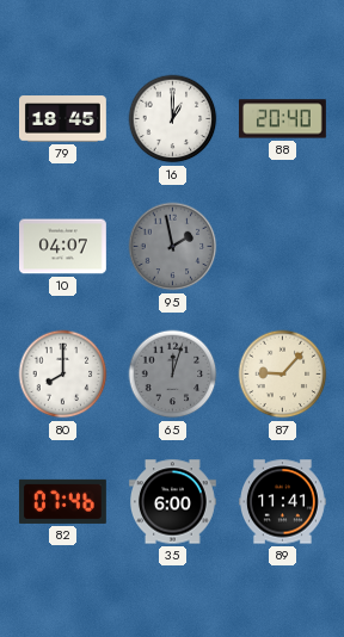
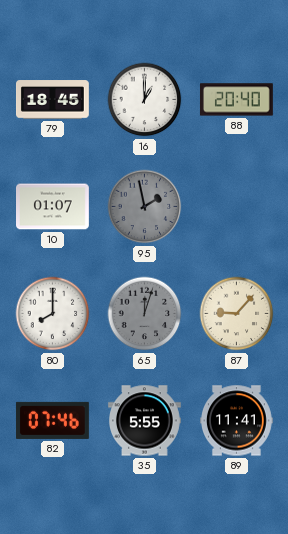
10: 04:07 -> 01:07
35: 6:00 -> 5:55
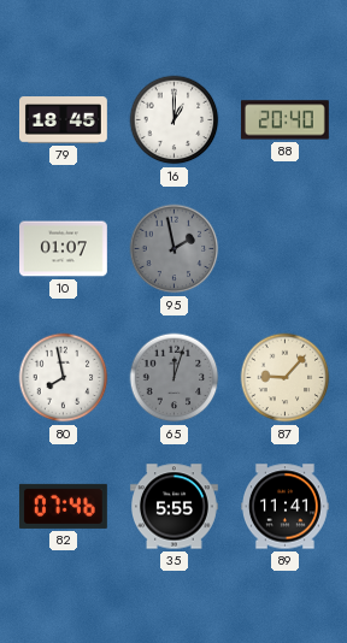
80: 8:00 -> 7:58
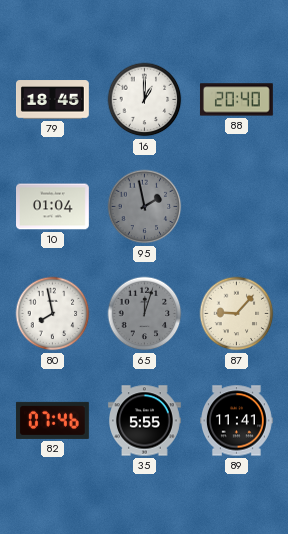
10: 01:07 -> 01:04
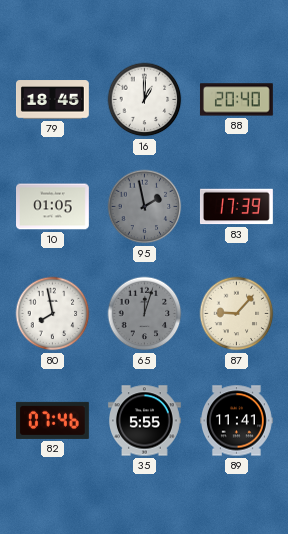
10: 01:04 -> 01:05
83: none -> 17:39
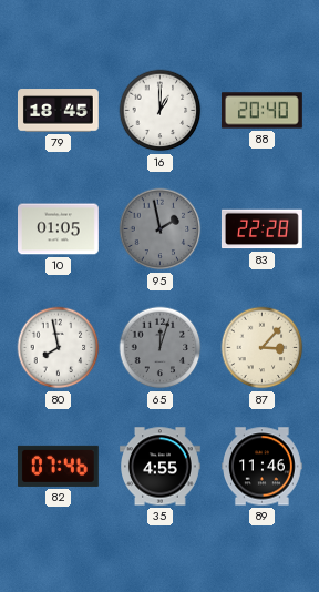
83: 17:39 -> 22:28
87: 9:07 -> 3:07
35: 5:55 -> 4:55
89: 11:41 -> 11:46
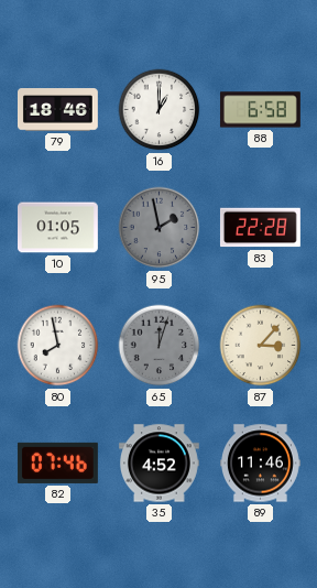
79: 18:45 -> 18:46
88: 20:40 -> 6:58
35: 4:55 -> 4:52
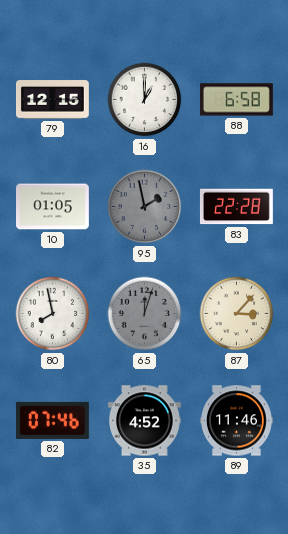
79: 18:46 -> 12:15
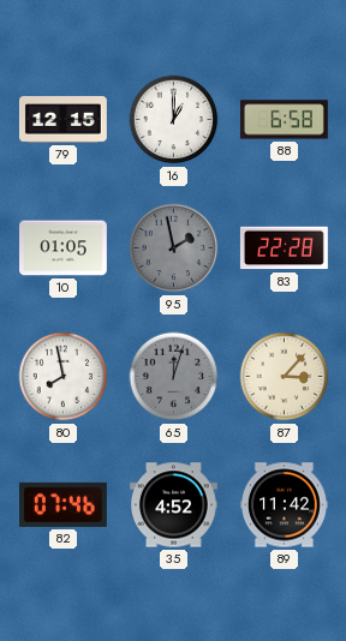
89: 11:46 -> 11:42
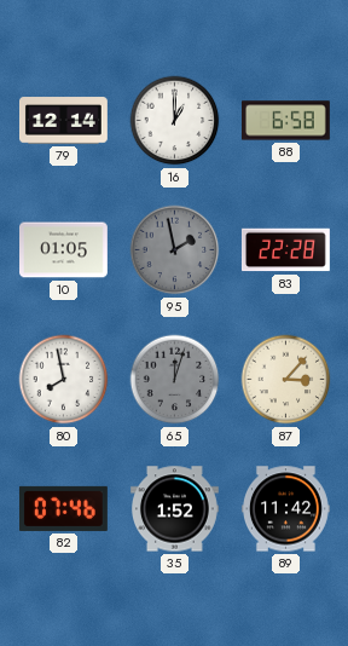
79: 12:15 -> 12:14
35: 4:52 -> 1:52
